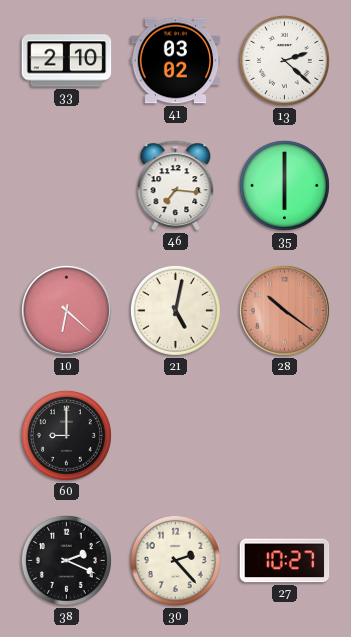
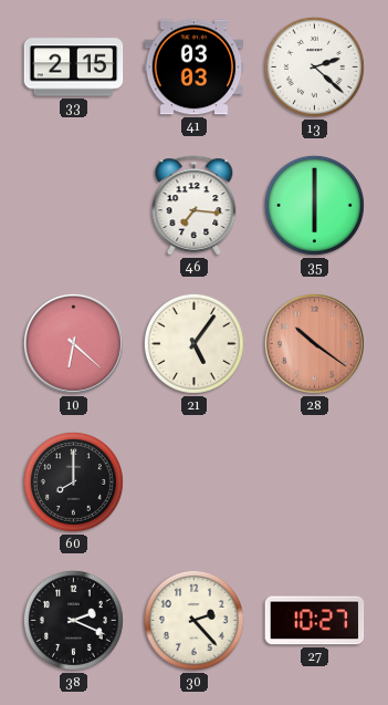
33: 2:10 -> 2:15
41: 03:02 -> 03:03
21: 5:02 -> 5:06
60: 9:00 -> 8:00
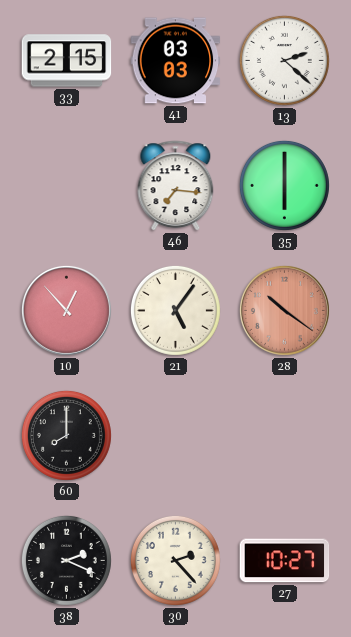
10: 6:22 -> 12:53
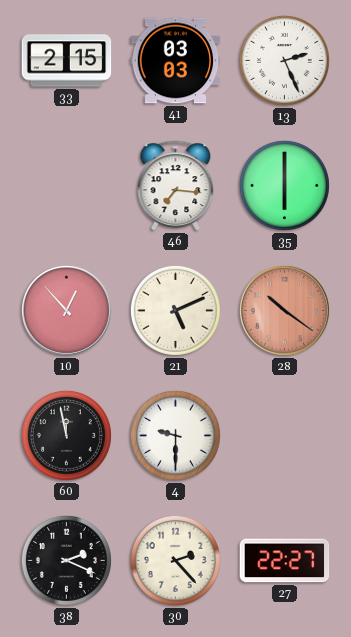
13: 2:22 -> 2:26
21: 5:06 -> 5:11
60: 8:00 -> 11:58
4: none -> 9:30
27: 10:27 -> 22:27
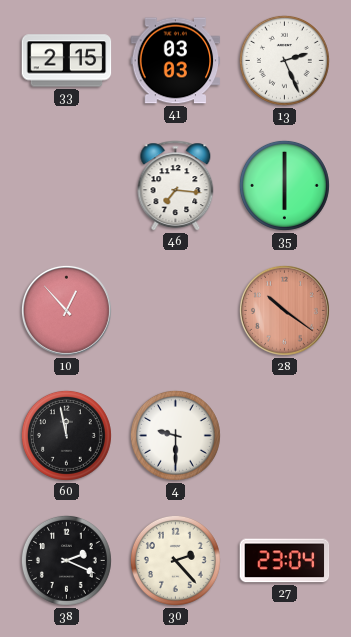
21: 5:11 -> none
27: 22:27 -> 23:04
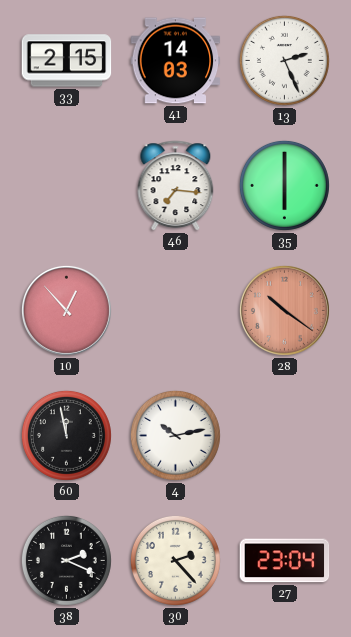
41: 03:03 -> 14:03
4: 9:30 -> 10:13
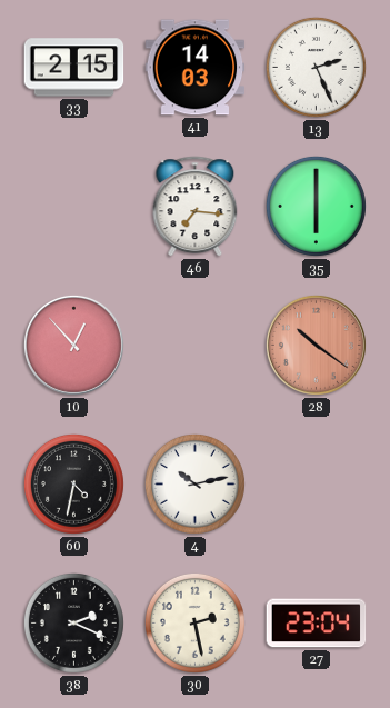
60: 11:58 -> 4:32
30: 2:23 -> 2:28
